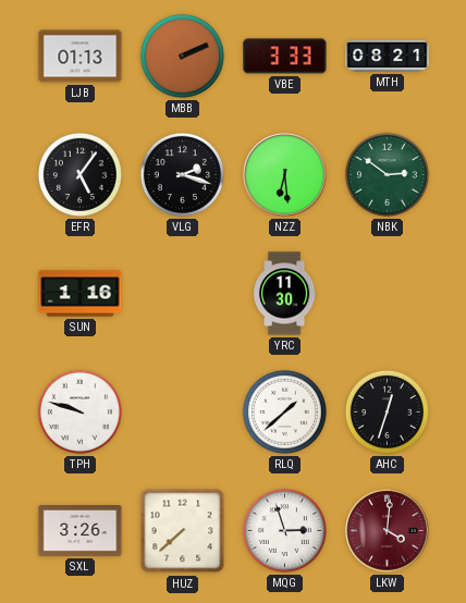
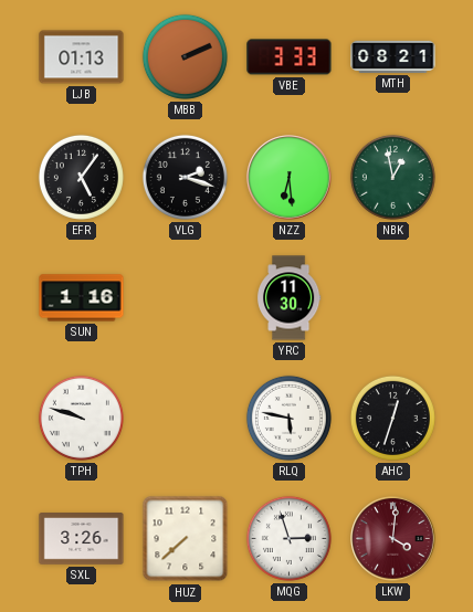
NBK: 2:51 -> 12:58
RLQ: 1:38 -> 5:47
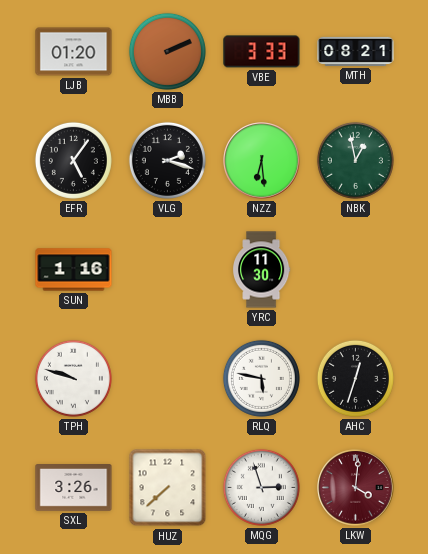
LJB: 01:13 -> 01:20
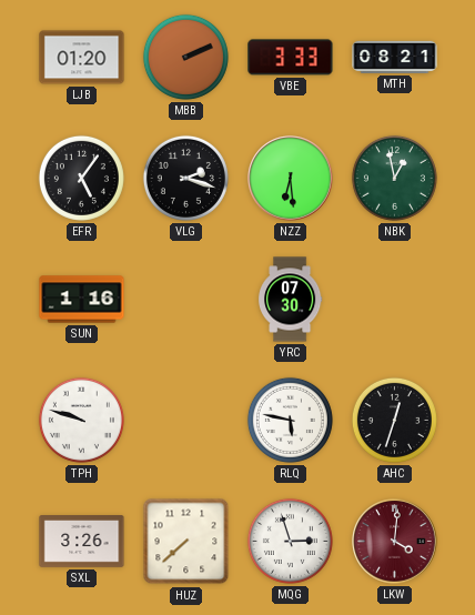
YRC: 11:30 -> 07:30
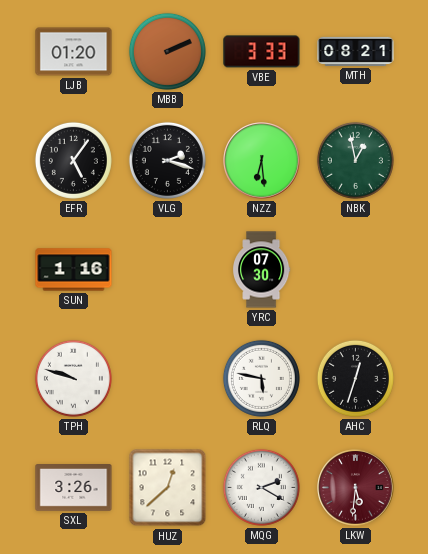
HUZ: 7:38 -> 12:38
MQG: 2:57 -> 2:20
LKW: 4:01 -> 5:31
